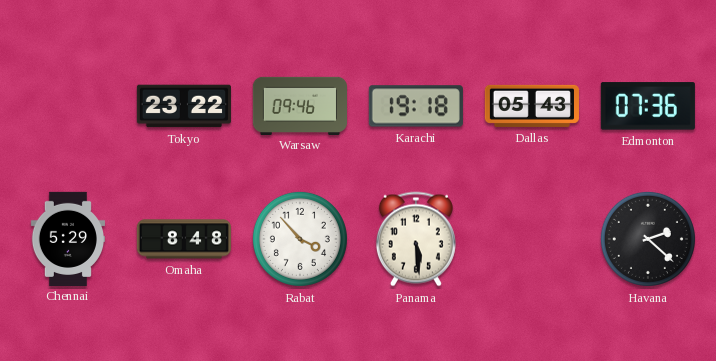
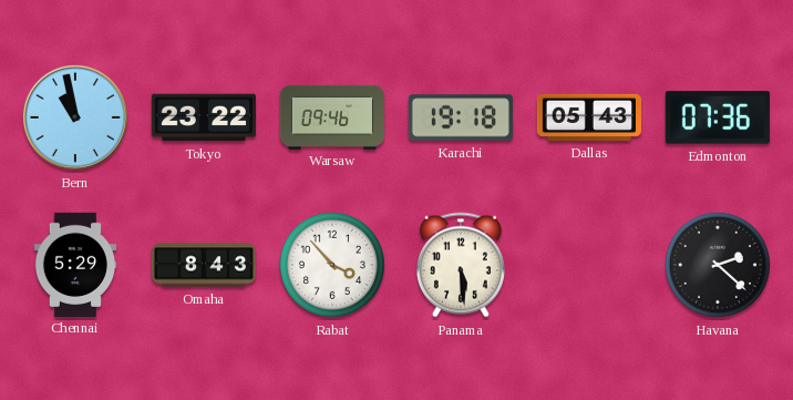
Bern: none -> 10:58
Omaha: 8:48 -> 8:43
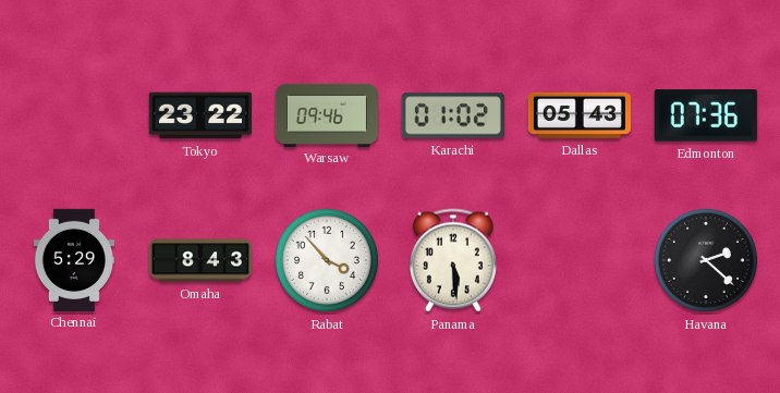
Bern: 10:58 -> none
Karachi: 19:18 -> 01:02
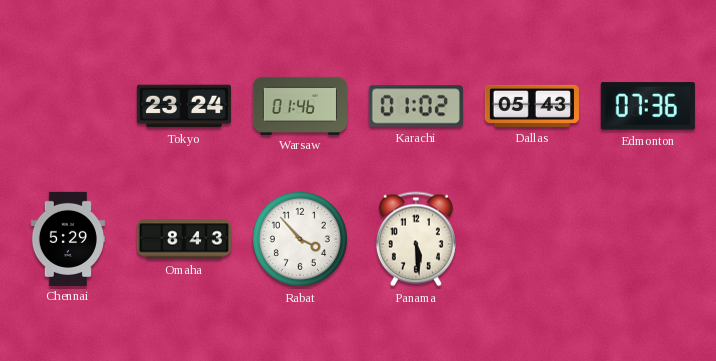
Tokyo: 23:22 -> 23:24
Warsaw: 09:46 -> 01:46
Havana: 2:22 -> none
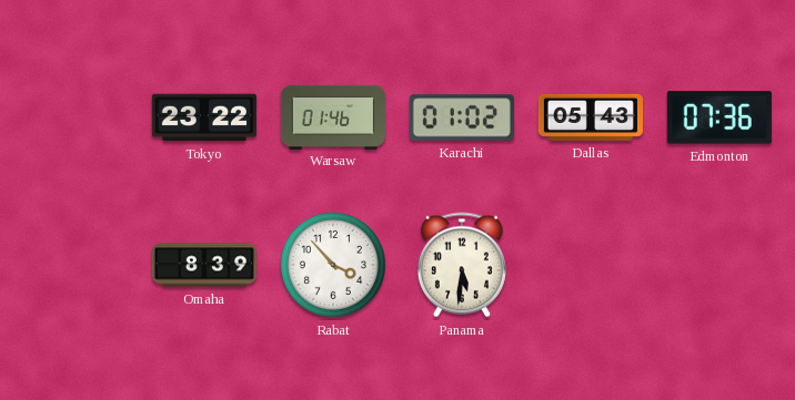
Tokyo: 23:24 -> 23:22
Chennai: 5:29 -> none
Omaha: 8:43 -> 8:39
Panama: 5:29 -> 5:31
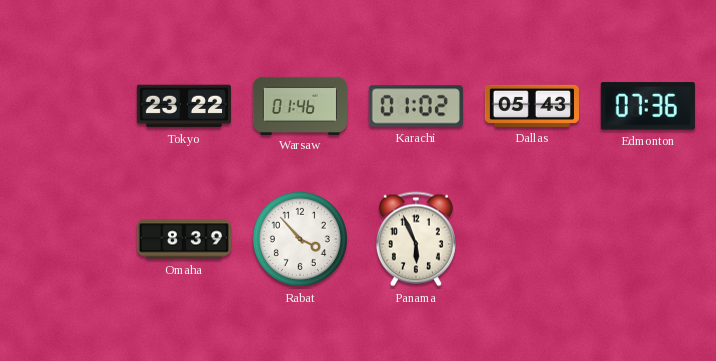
Panama: 5:31 -> 5:56
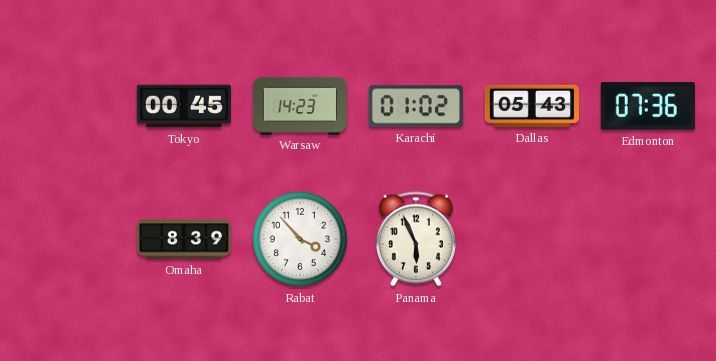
Tokyo: 23:22 -> 00:45
Warsaw: 01:46 -> 14:23
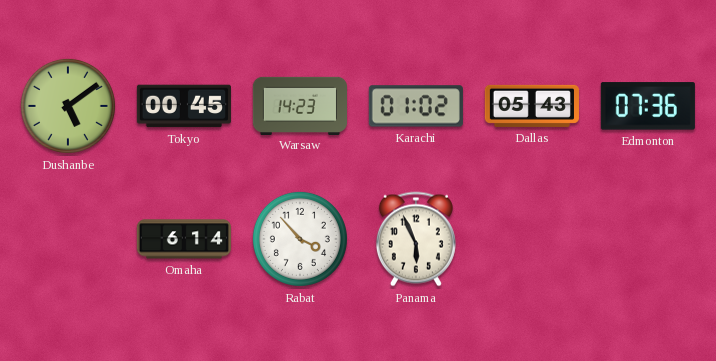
Dushanbe: none -> 5:09
Omaha: 8:39 -> 6:14
